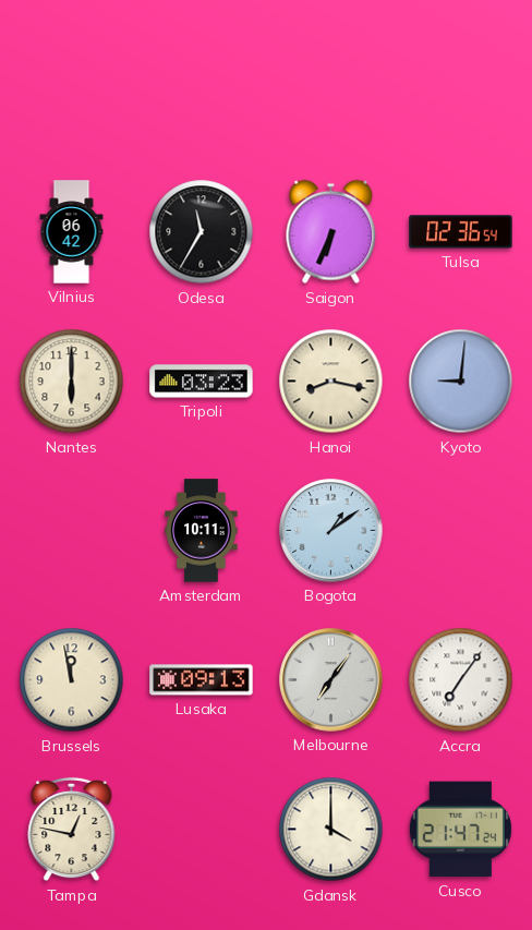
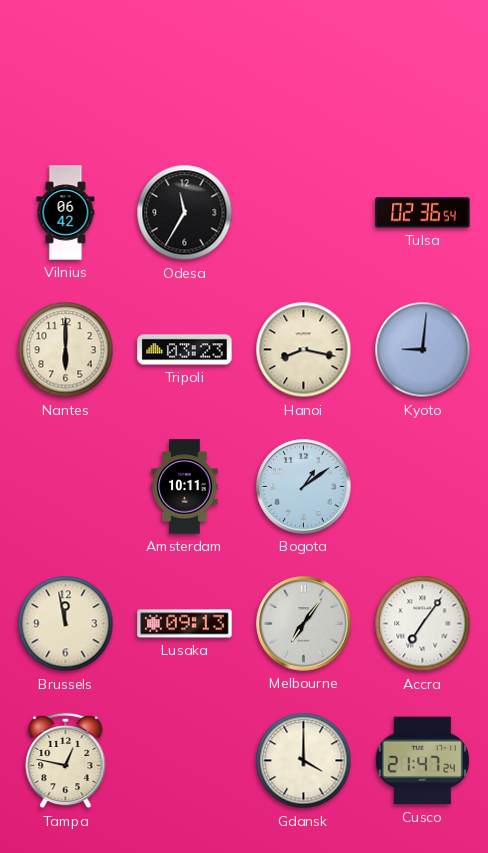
Saigon: 6:34 -> none
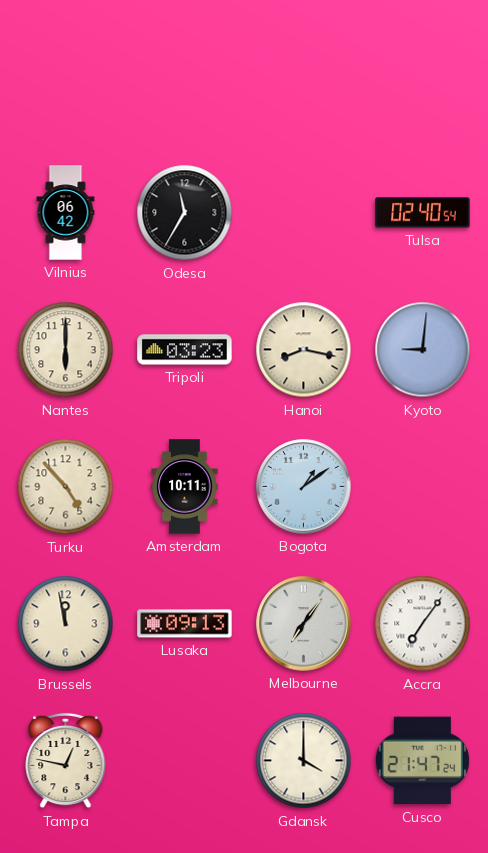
Tulsa: 02:36 -> 02:40
Turku: none -> 4:53
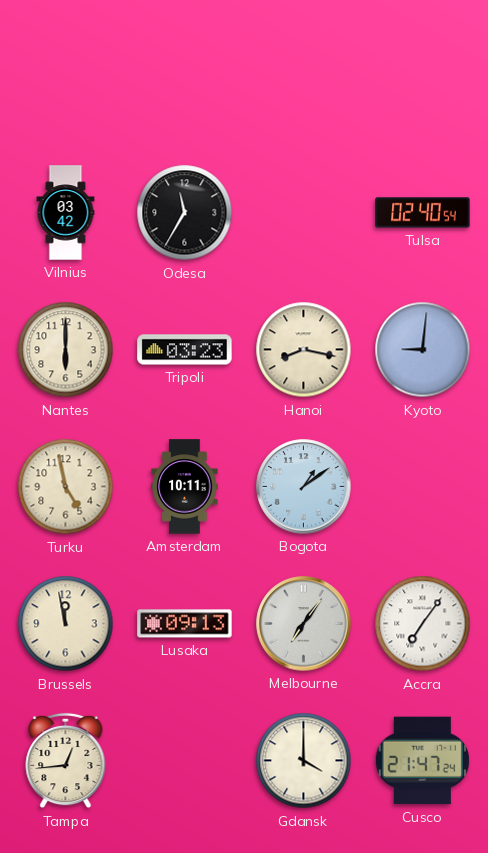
Vilnius: 06:42 -> 03:42
Turku: 4:53 -> 4:58
Tampa: 12:47 -> 12:44
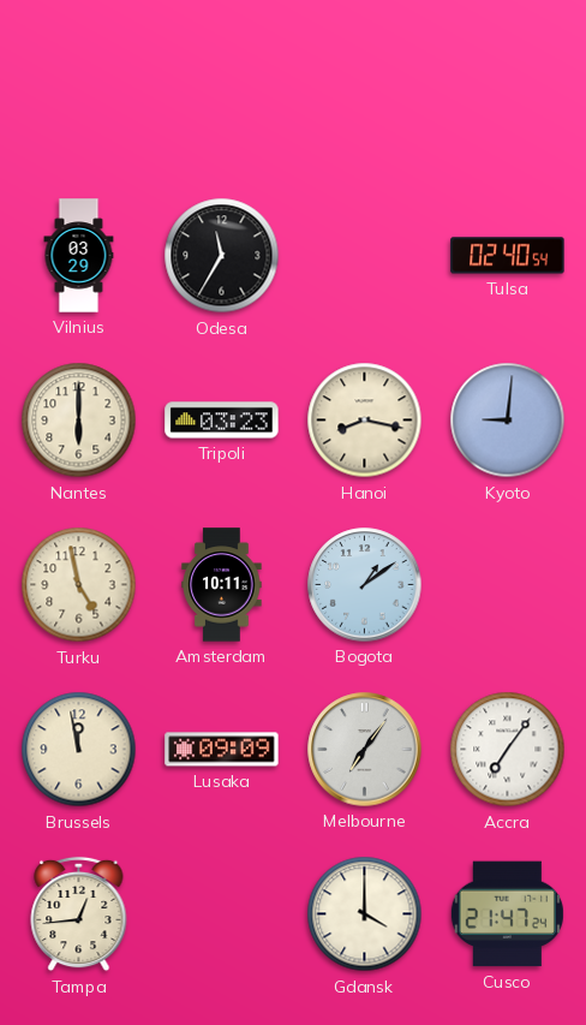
Vilnius: 03:42 -> 03:29
Lusaka: 09:13 -> 09:09
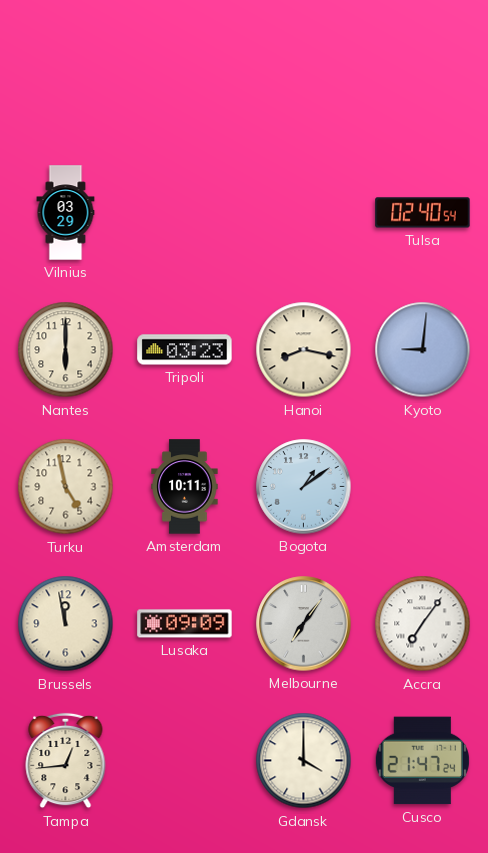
Odesa: 11:35 -> none
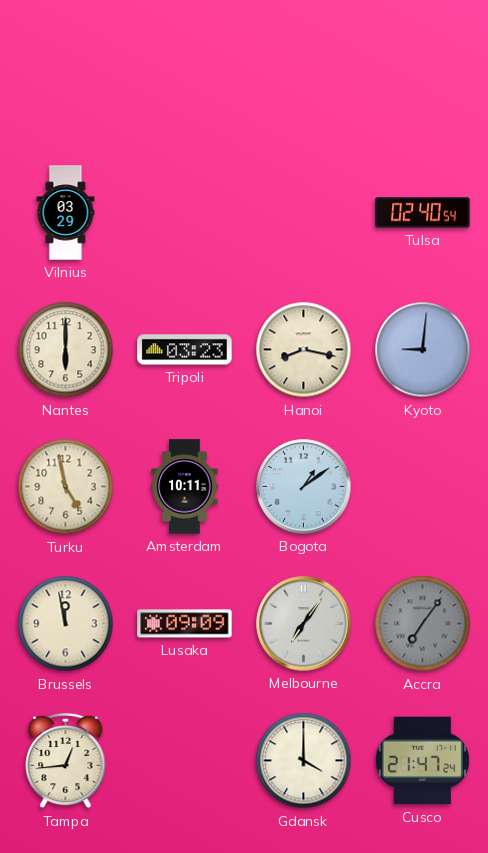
Accra dial: white -> grey
